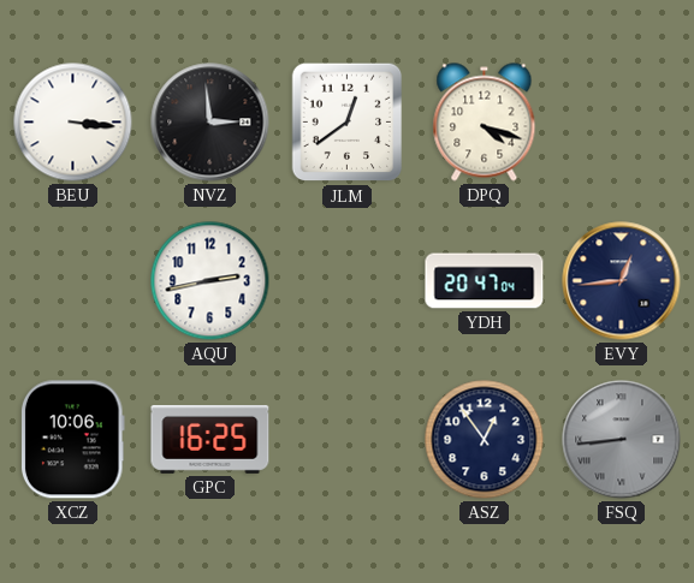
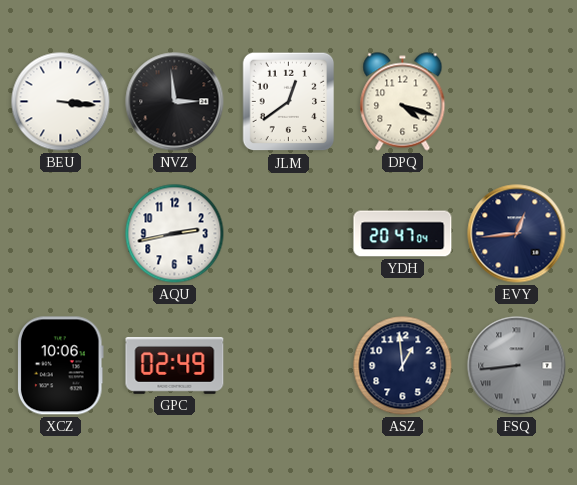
GPC: 16:25 -> 02:49
ASZ: 12:54 -> 12:59
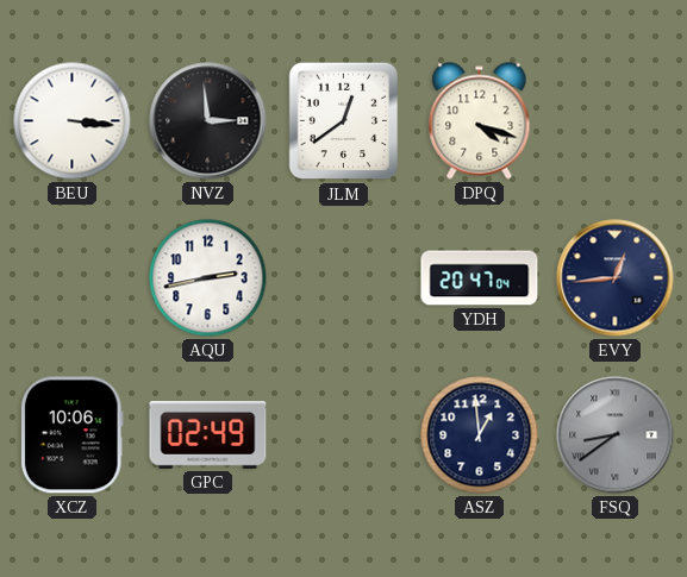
FSQ: 8:44 -> 8:39
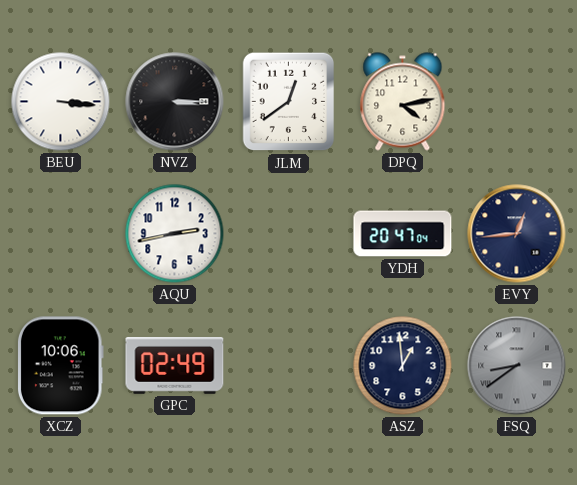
NVZ: 2:59 -> 3:15
DPQ: 4:18 -> 4:13
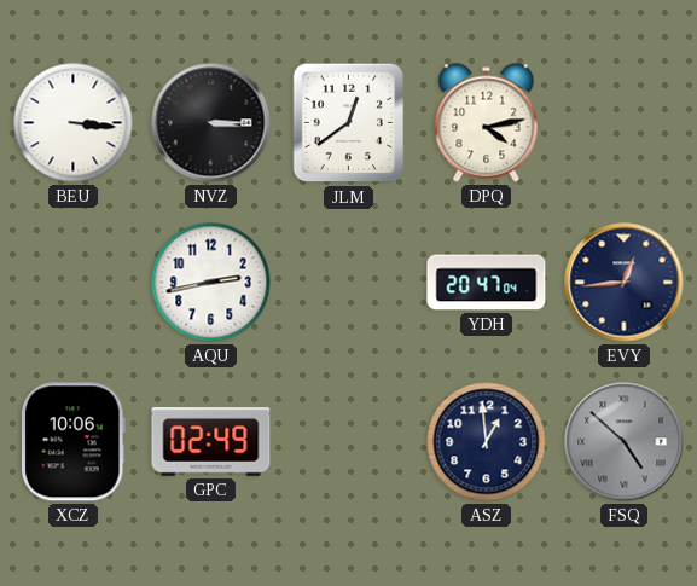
FSQ: 8:39 -> 4:52
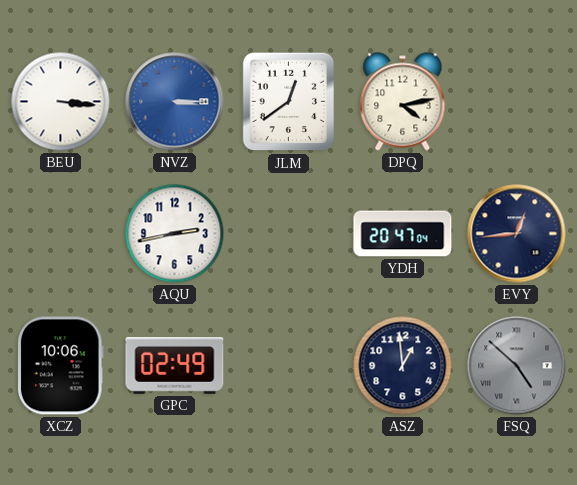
NVZ dial: black -> blue
